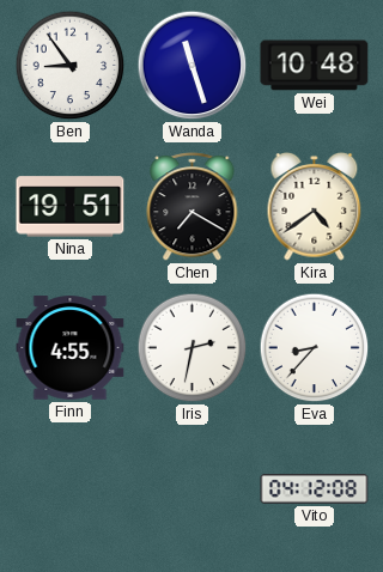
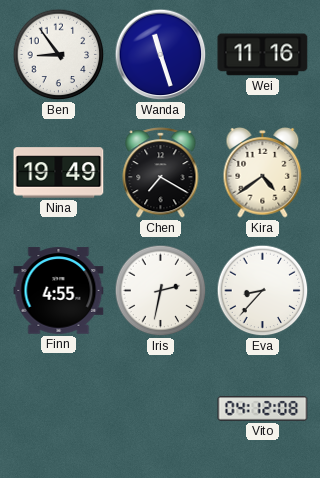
Wei: 10:48 -> 11:16
Nina: 19:51 -> 19:49
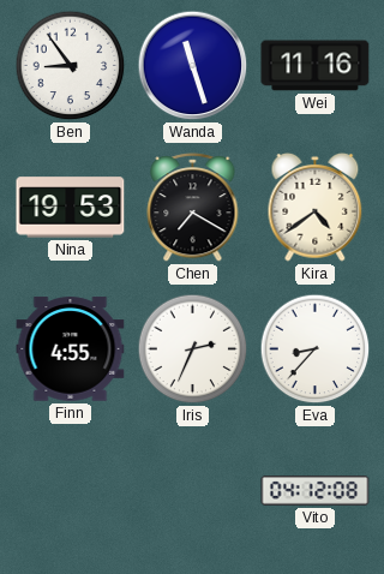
Nina: 19:49 -> 19:53
Iris: 2:32 -> 2:34
